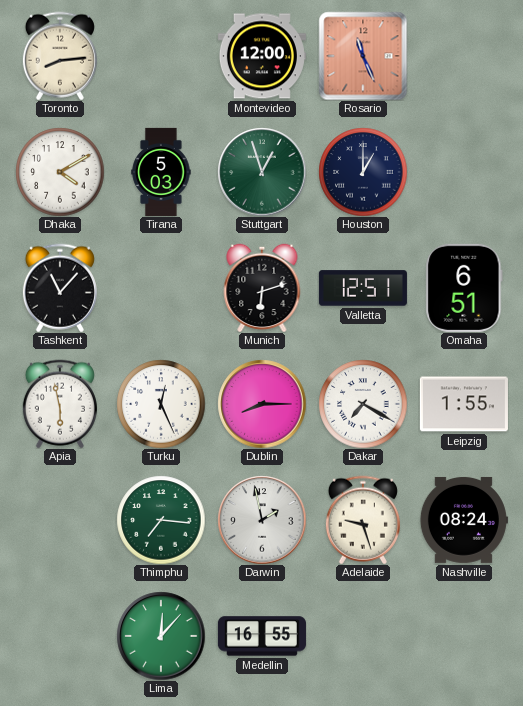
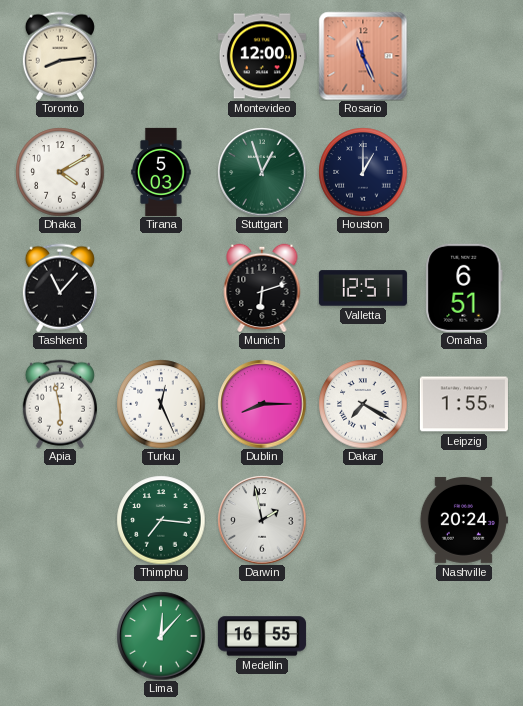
Adelaide: 9:27 -> none
Nashville: 08:24 -> 20:24
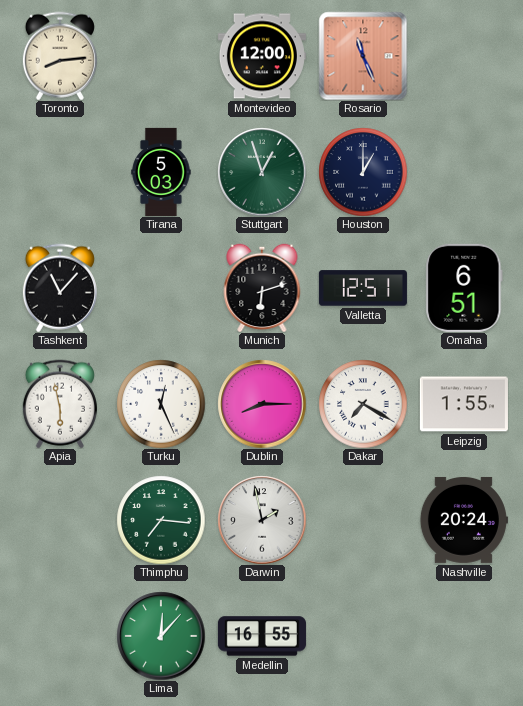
Dhaka: 4:10 -> none
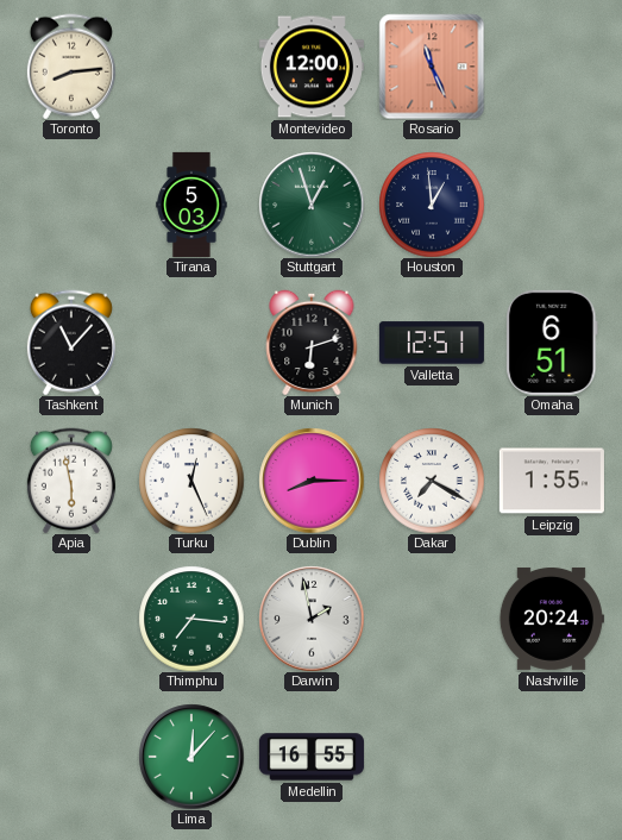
Houston: 1:00 -> 12:59
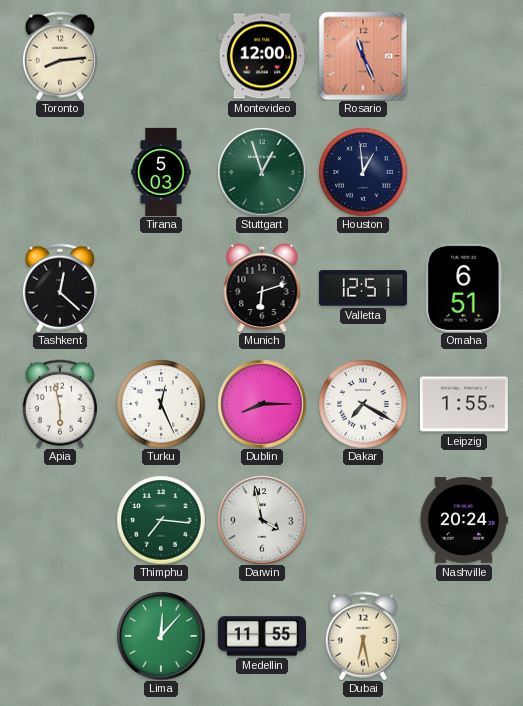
Tashkent: 11:07 -> 12:22
Darwin: 1:58 -> 3:58
Medellin: 16:55 -> 11:55
Dubai: none -> 6:28
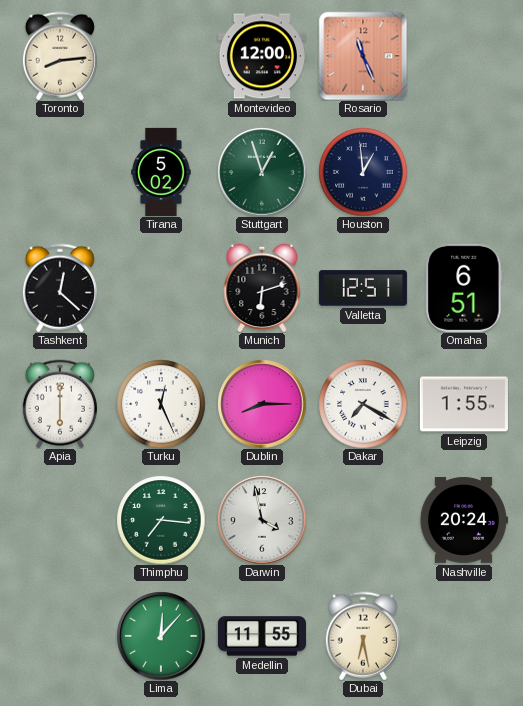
Tirana: 5:03 -> 5:02
Apia: 5:58 -> 6:00
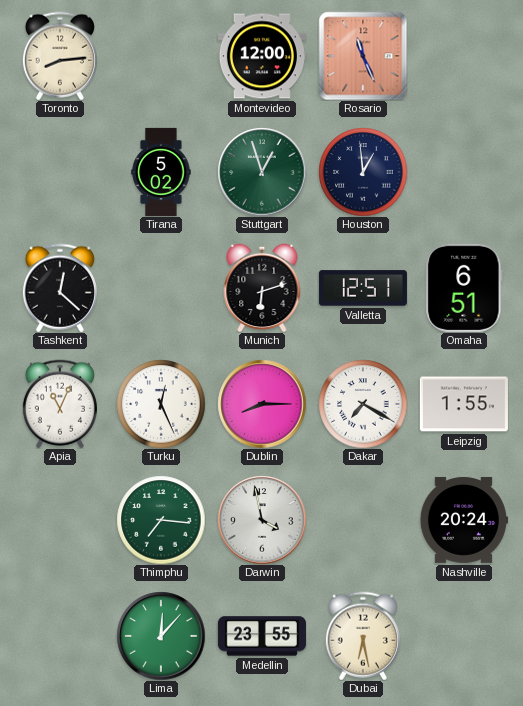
Apia: 6:00 -> 11:04
Medellin: 11:55 -> 23:55
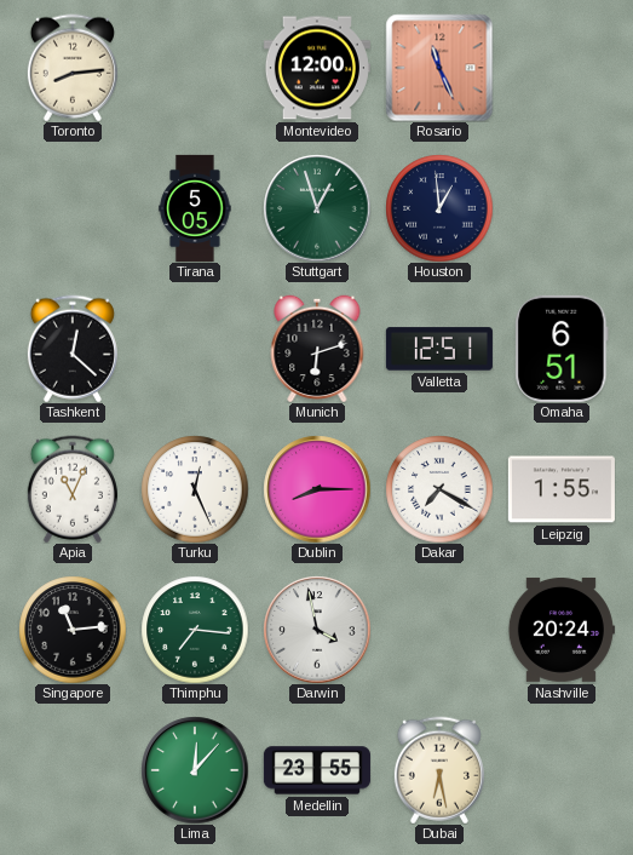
Tirana: 5:02 -> 5:05
Singapore: none -> 11:14
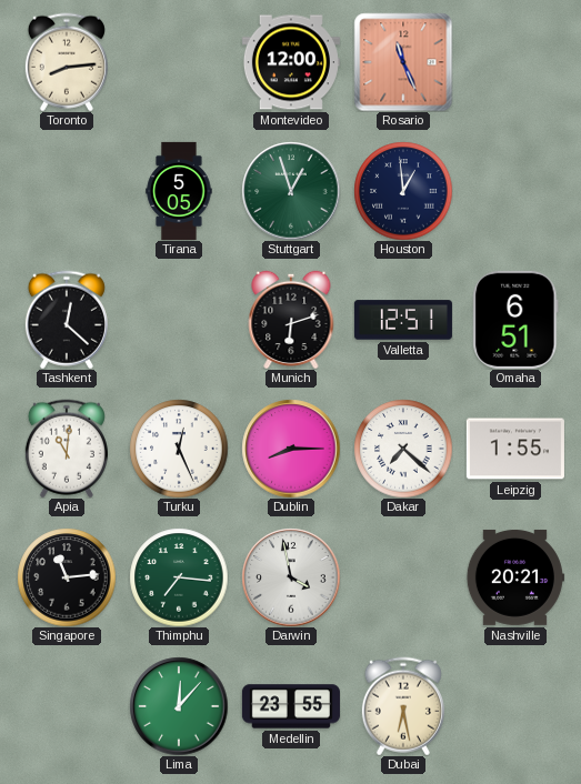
Apia: 11:04 -> 11:01
Dakar: 7:20 -> 7:22
Nashville: 20:24 -> 20:21
